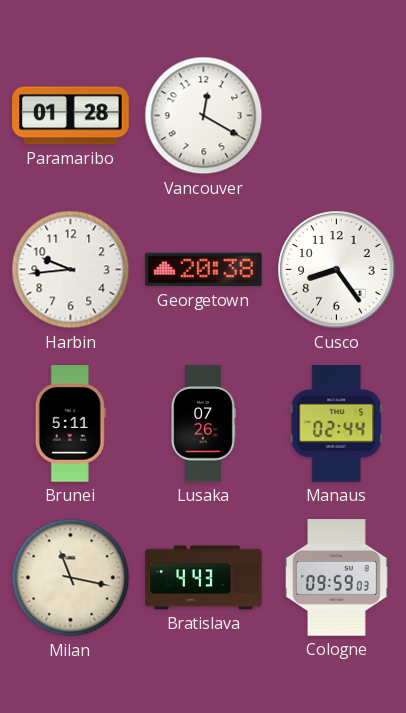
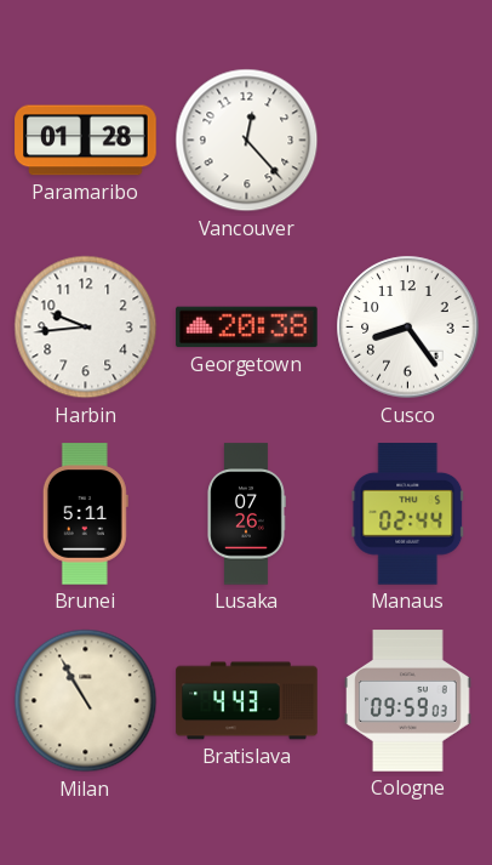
Vancouver: 12:20 -> 12:23
Milan: 11:17 -> 10:55
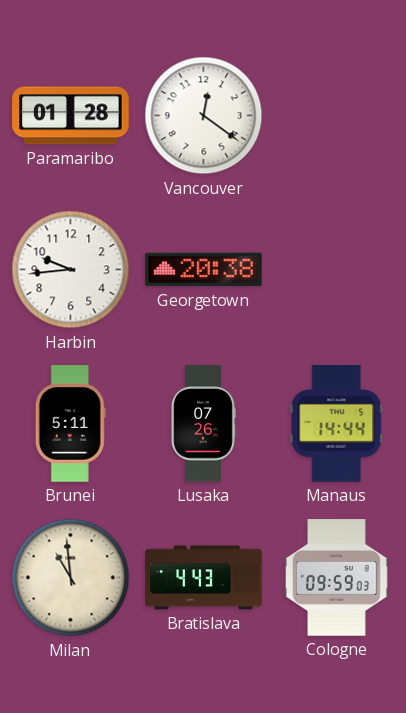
Vancouver: 12:23 -> 12:21
Cusco: 8:24 -> none
Manaus: 02:44 -> 14:44
Milan: 10:55 -> 10:59
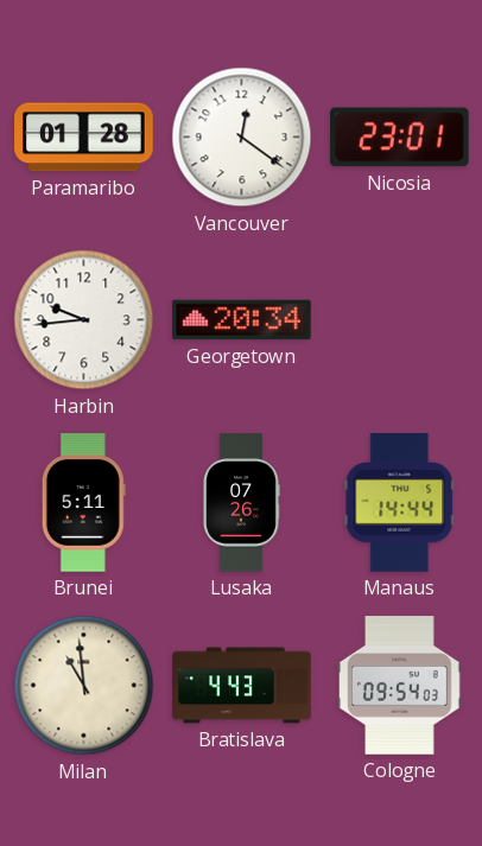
Nicosia: none -> 23:01
Georgetown: 20:38 -> 20:34
Cologne: 09:59 -> 09:54
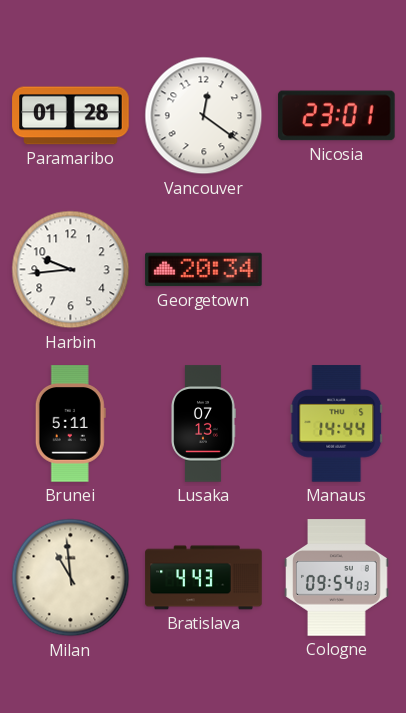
Lusaka: 07:26 -> 07:13
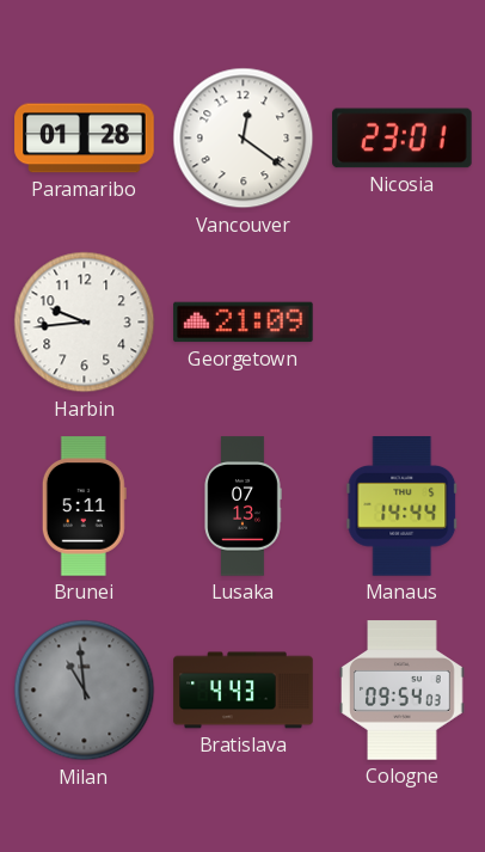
Georgetown: 20:34 -> 21:09
Milan dial: cream -> grey
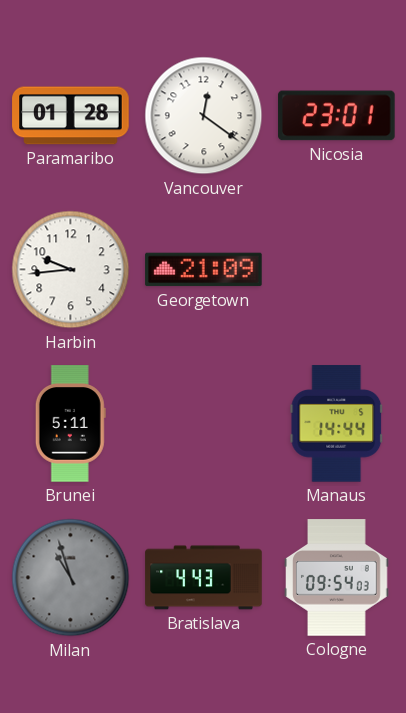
Lusaka: 07:13 -> none
Milan: 10:59 -> 10:57
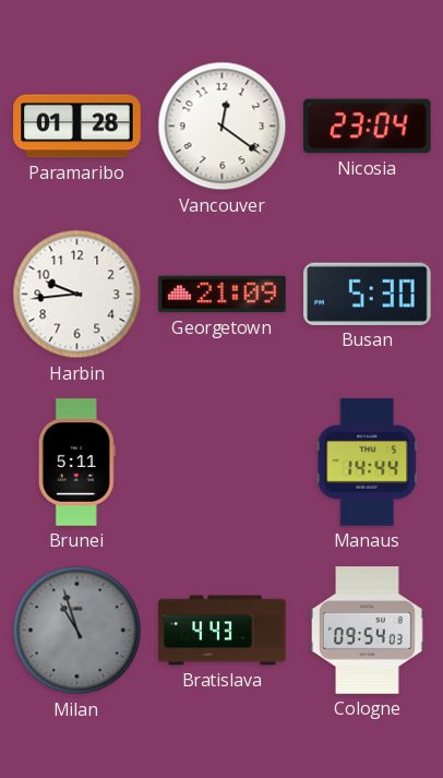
Nicosia: 23:01 -> 23:04
Busan: none -> 5:30
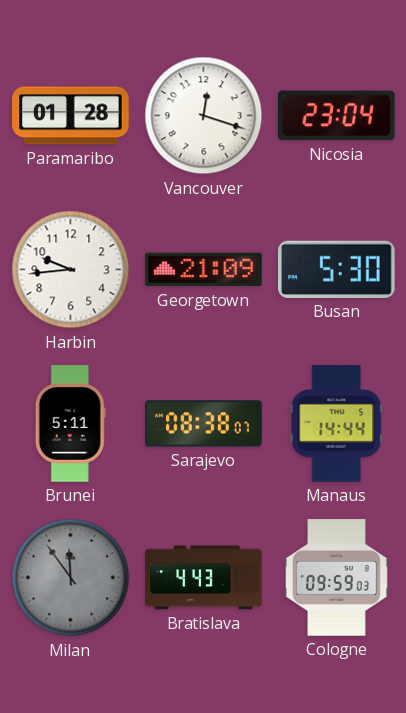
Vancouver: 12:21 -> 12:18
Sarajevo: none -> 08:38
Milan: 10:57 -> 11:54
Cologne: 09:54 -> 09:59
